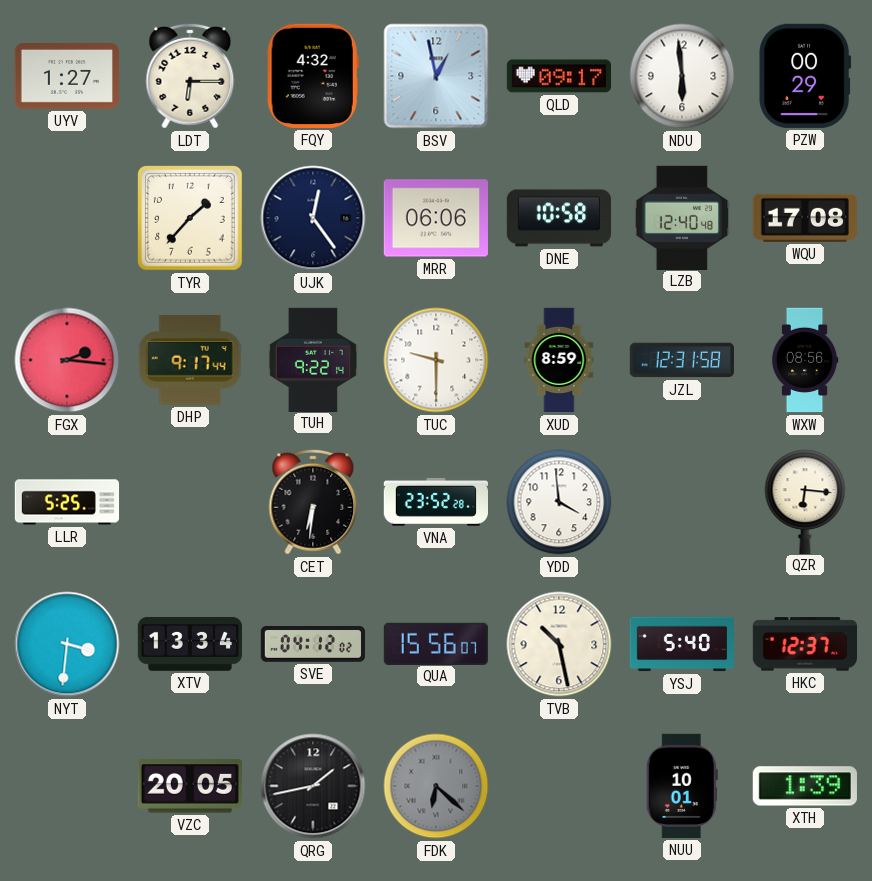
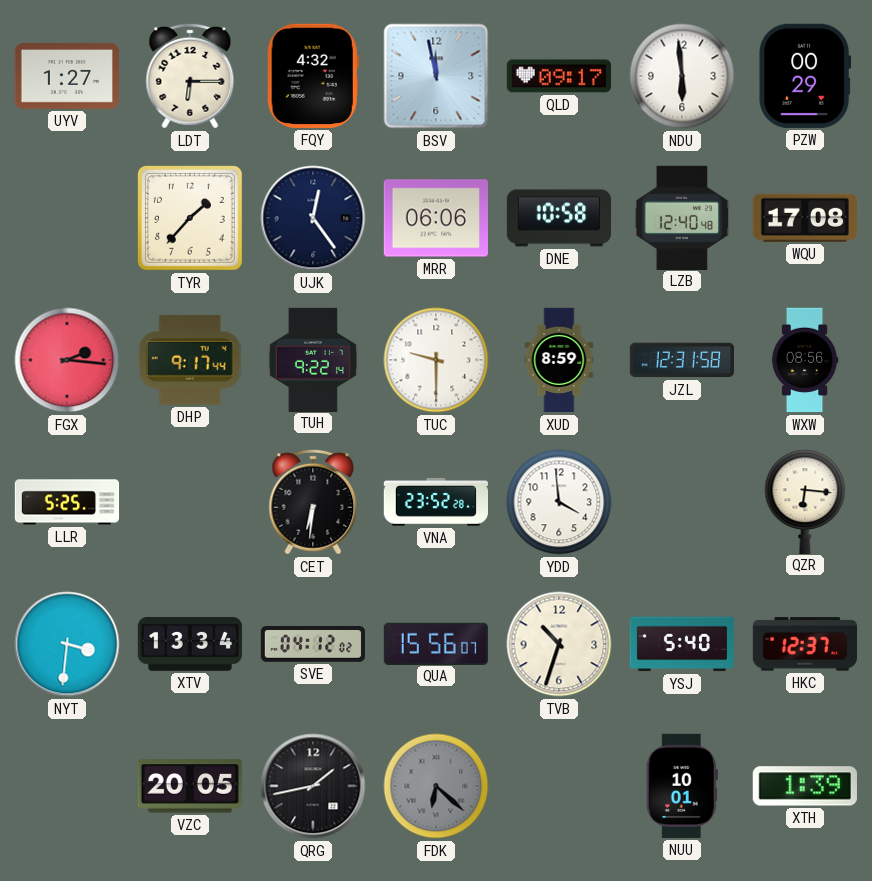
BSV: 12:58 -> 11:58
TVB: 10:28 -> 10:33
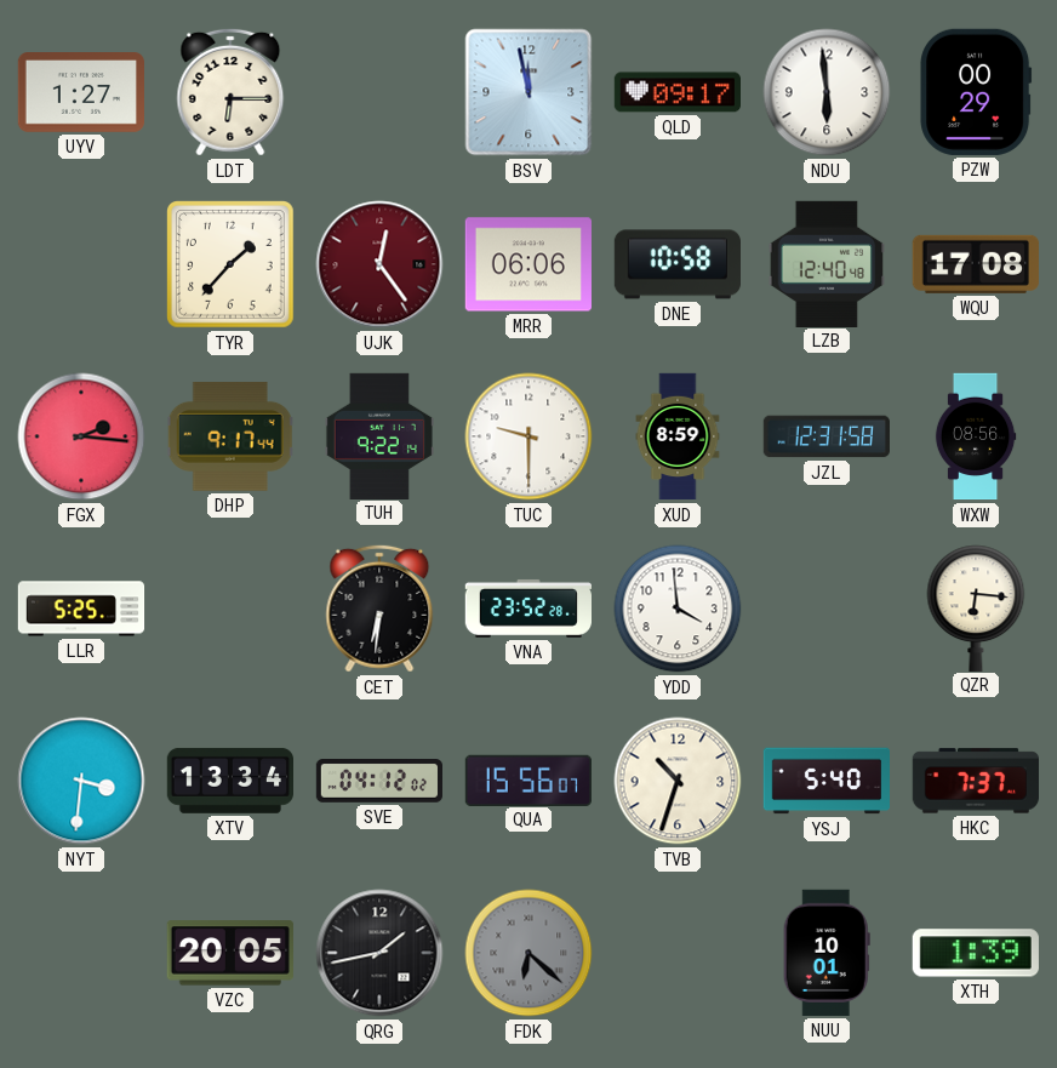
FQY: 4:32 -> none
UJK dial: navy -> burgundy
HKC: 12:37 -> 7:37
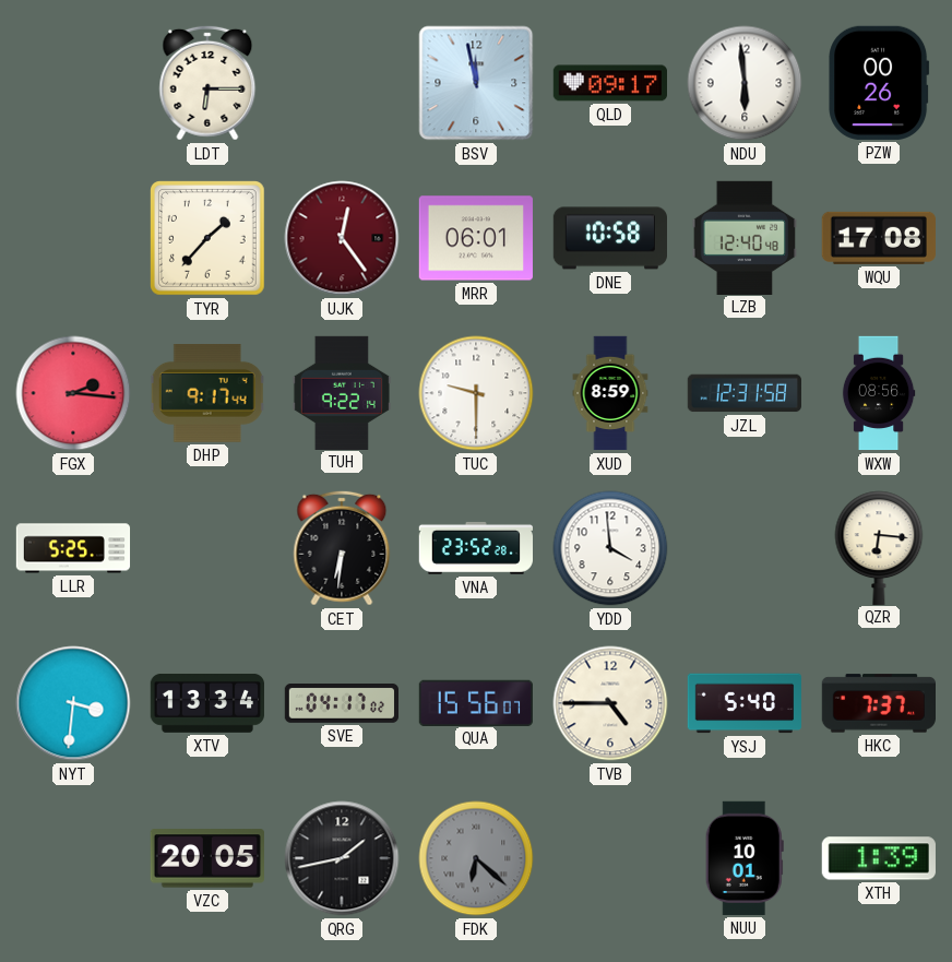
UYV: 1:27 -> none
PZW: 00:29 -> 00:26
MRR: 06:06 -> 06:01
SVE: 04:12 -> 04:17
TVB: 10:33 -> 4:45
